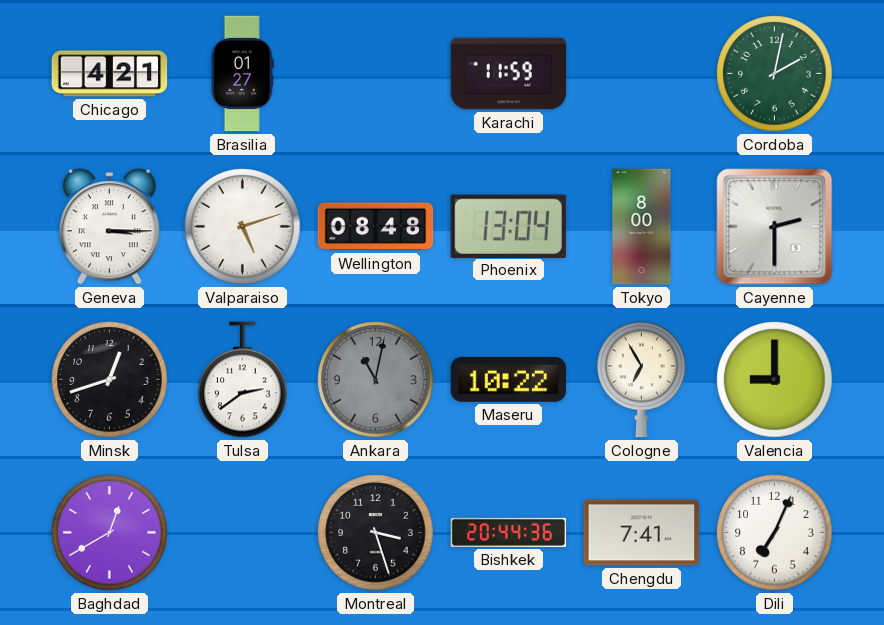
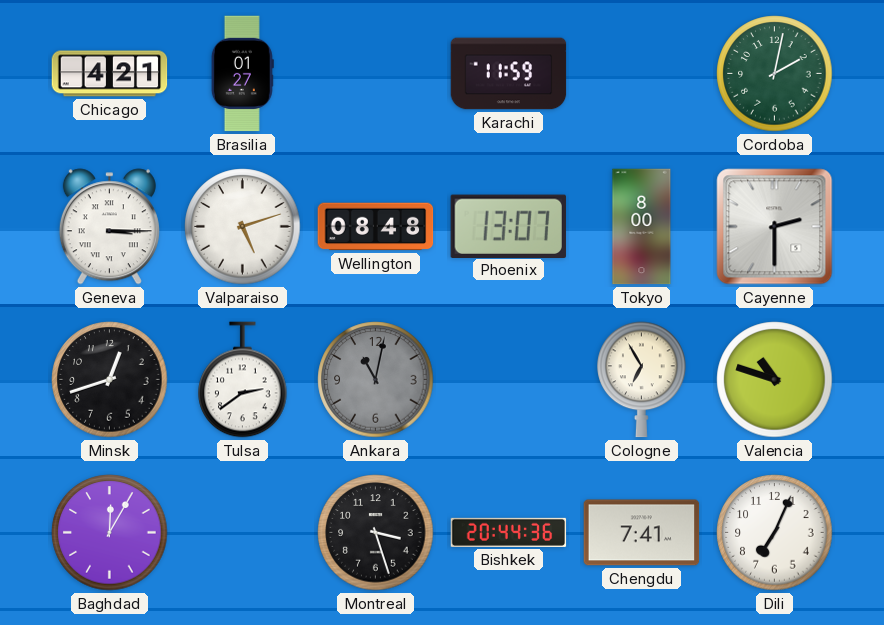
Phoenix: 13:04 -> 13:07
Maseru: 10:22 -> none
Valencia: 9:00 -> 10:48
Baghdad: 12:40 -> 12:05
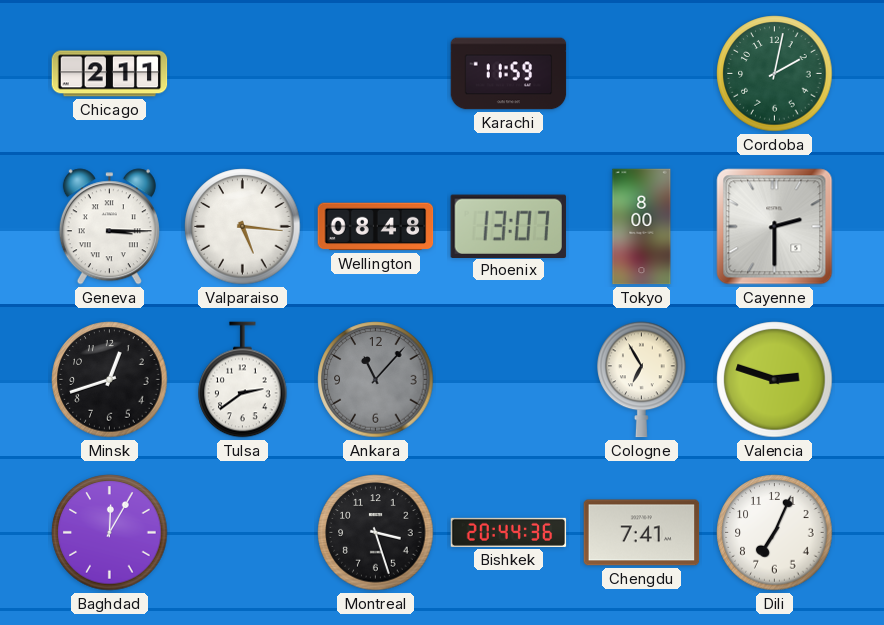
Chicago: 4:21 -> 2:11
Brasilia: 01:27 -> none
Valparaiso: 5:12 -> 5:16
Ankara: 11:02 -> 11:07
Valencia: 10:48 -> 2:48
